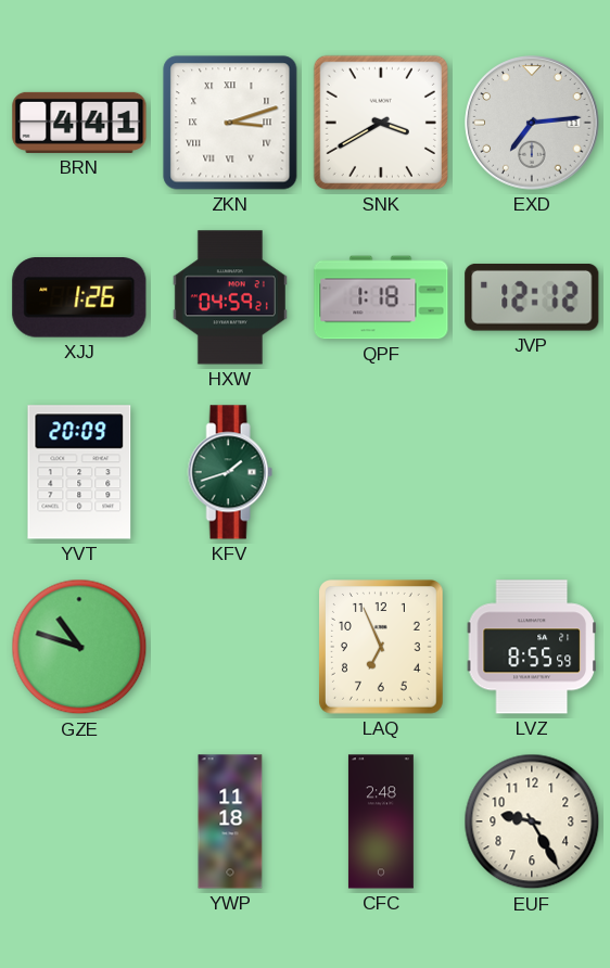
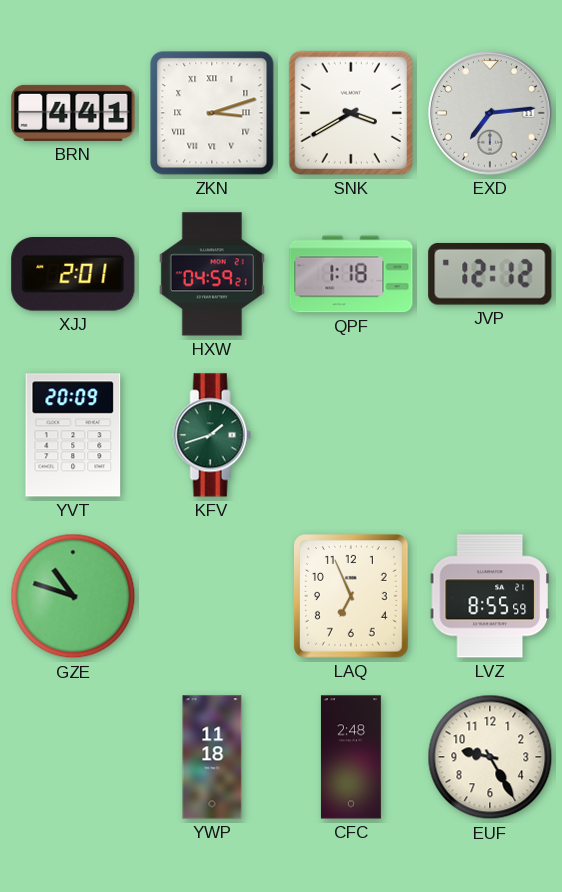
XJJ: 1:26 -> 2:01
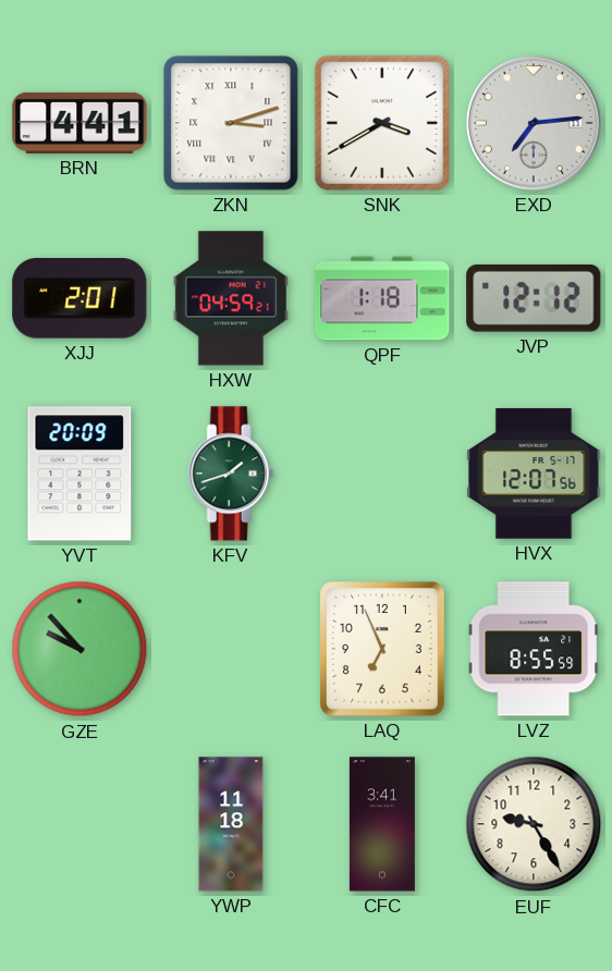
HVX: none -> 12:07
GZE: 10:48 -> 9:53
CFC: 2:48 -> 3:41
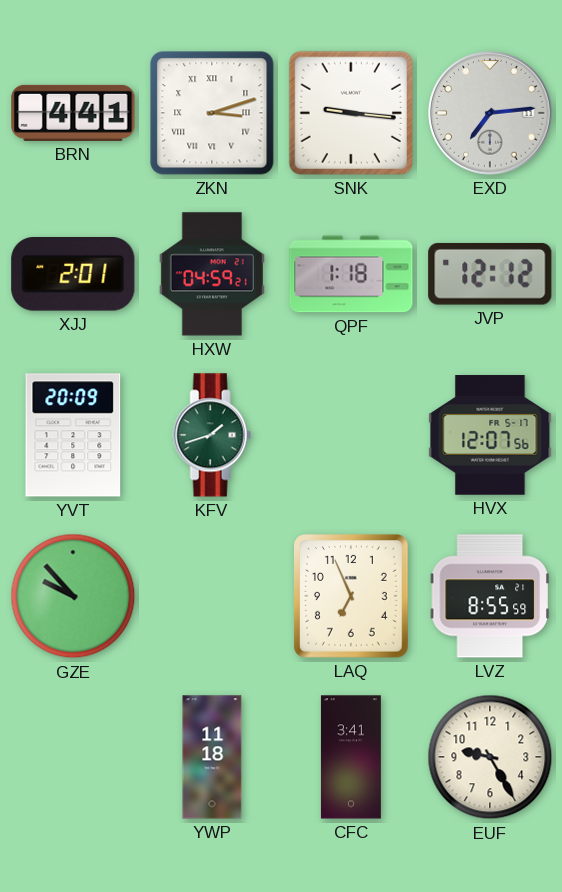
SNK: 3:40 -> 9:16
